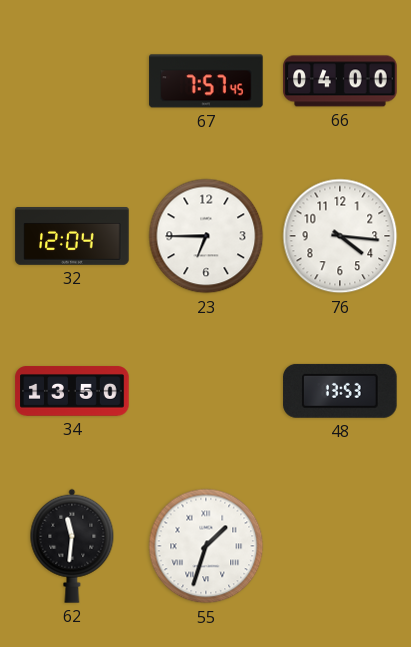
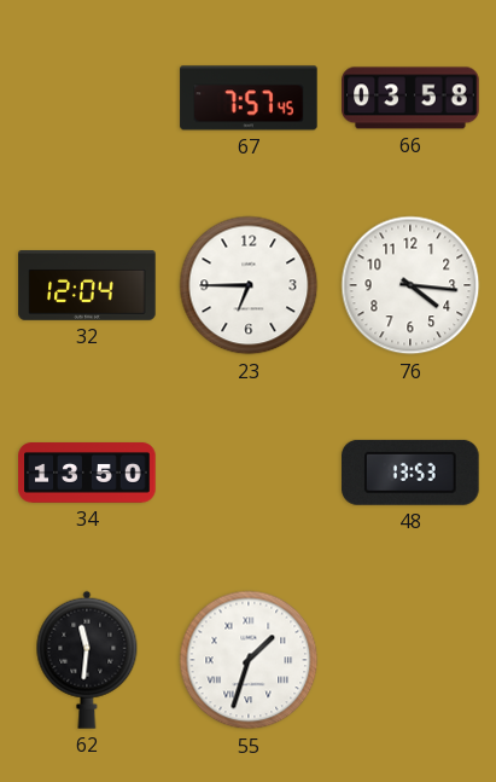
66: 04:00 -> 03:58
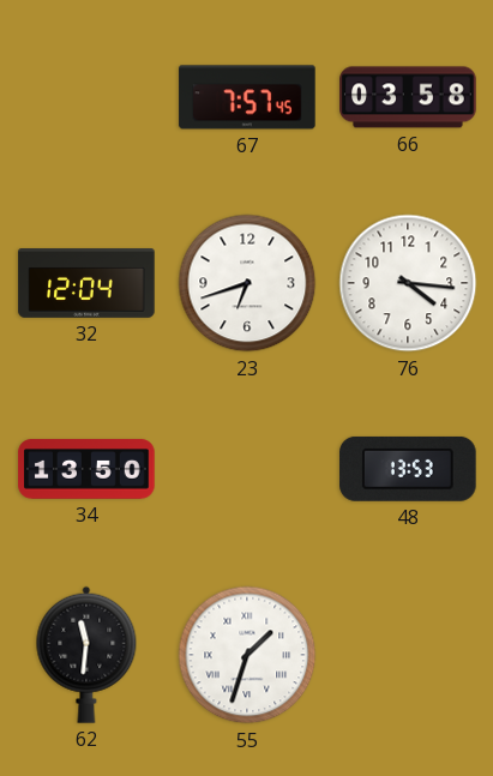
23: 6:45 -> 6:42
